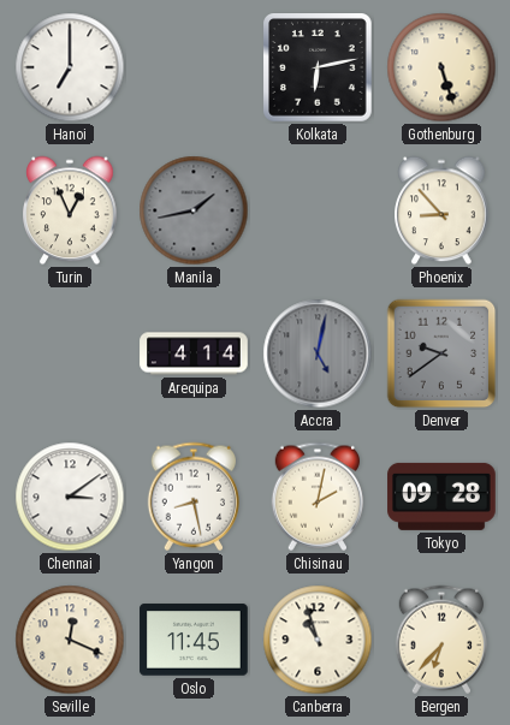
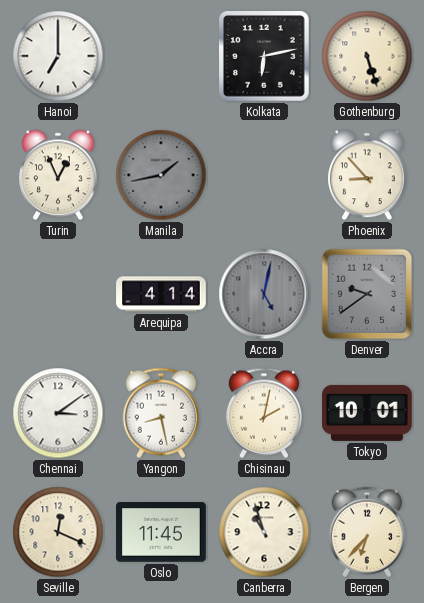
Tokyo: 09:28 -> 10:01
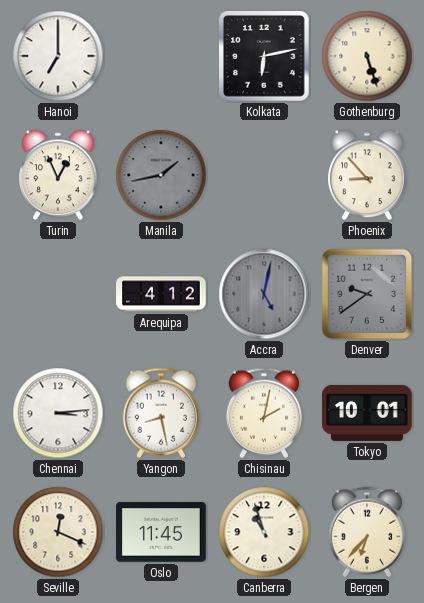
Arequipa: 4:14 -> 4:12
Chennai: 3:09 -> 3:14
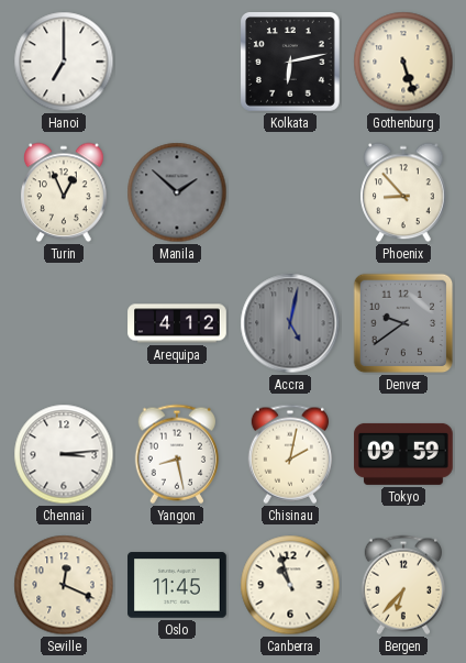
Manila: 1:43 -> 1:52
Tokyo: 10:01 -> 09:59
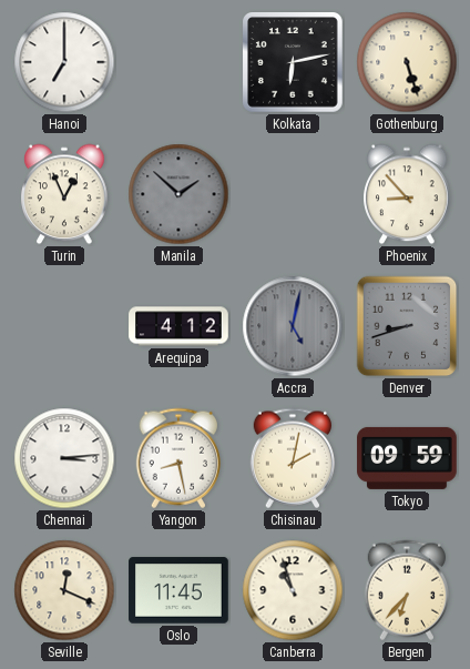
Denver: 9:39 -> 8:42
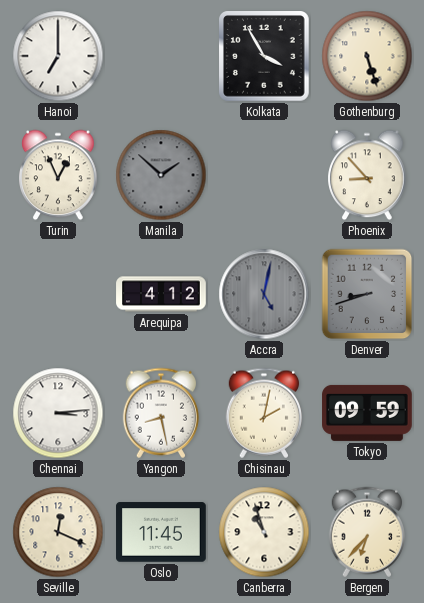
Kolkata: 6:13 -> 3:55
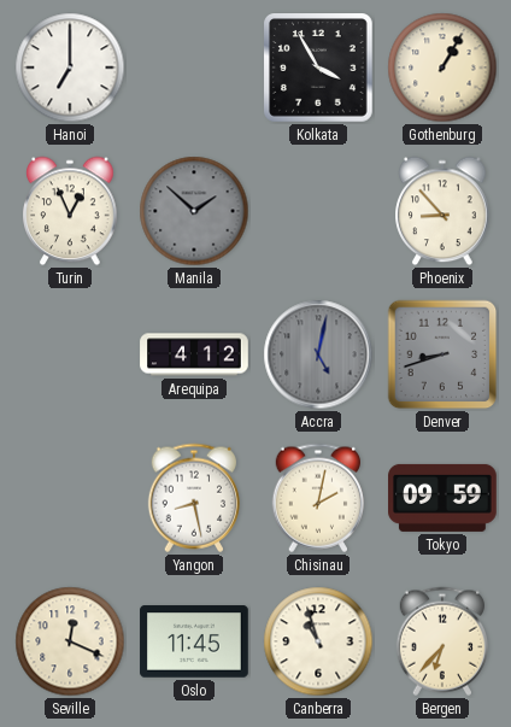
Gothenburg: 5:27 -> 1:05
Chennai: 3:14 -> none
